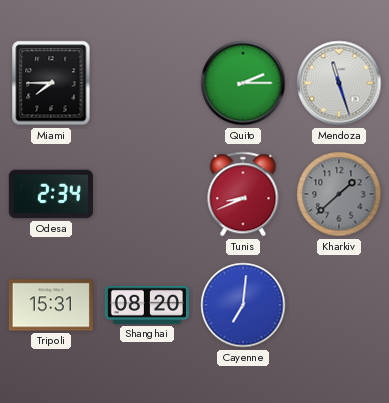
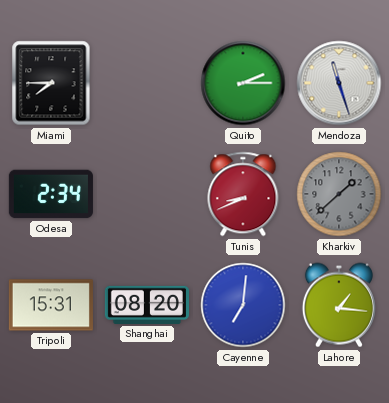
Lahore: none -> 1:16
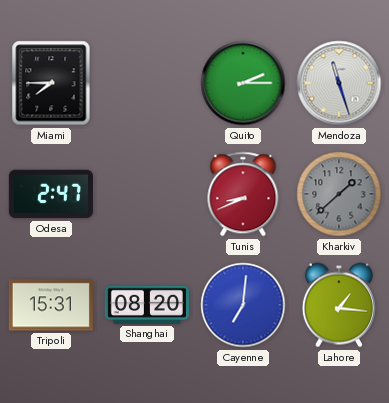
Odesa: 2:34 -> 2:47
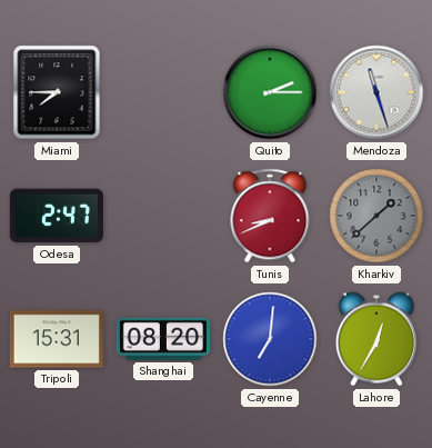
Lahore: 1:16 -> 12:35
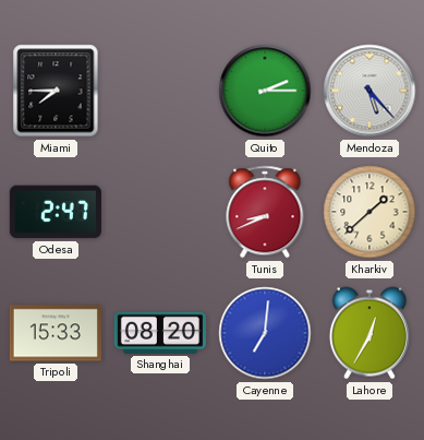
Mendoza: 11:27 -> 5:23
Kharkiv dial: grey -> cream
Tripoli: 15:31 -> 15:33
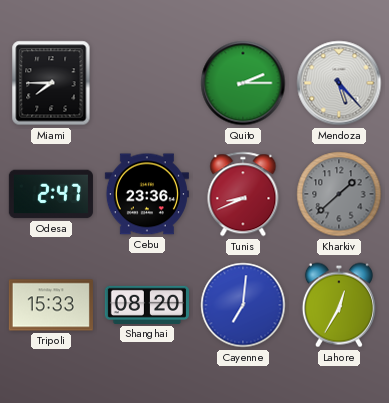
Cebu: none -> 23:36
Kharkiv dial: cream -> grey
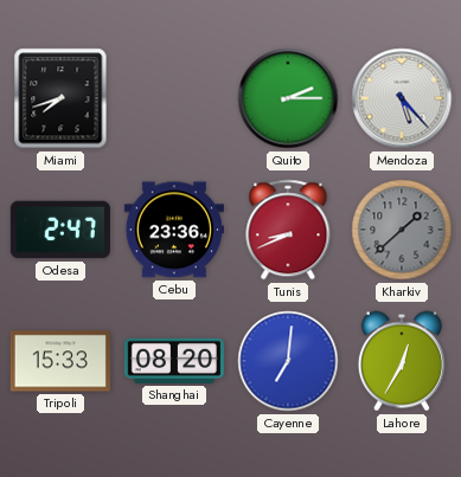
Miami: 7:45 -> 7:42
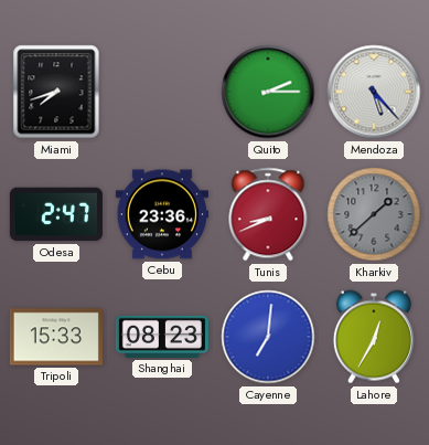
Shanghai: 08:20 -> 08:23
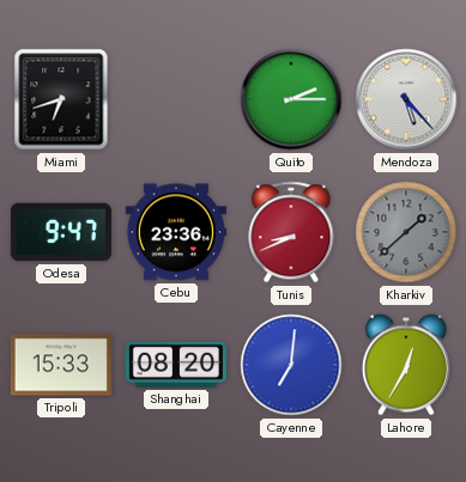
Miami: 7:42 -> 6:42
Odesa: 2:47 -> 9:47
Shanghai: 08:23 -> 08:20
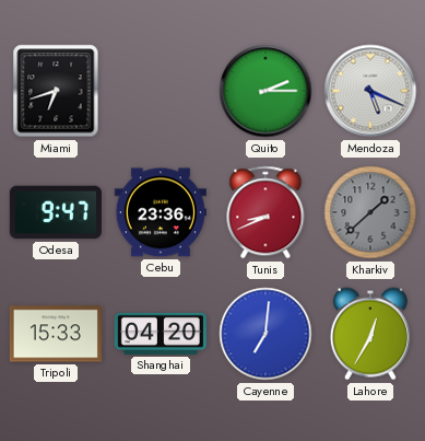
Mendoza: 5:23 -> 5:19
Shanghai: 08:20 -> 04:20
